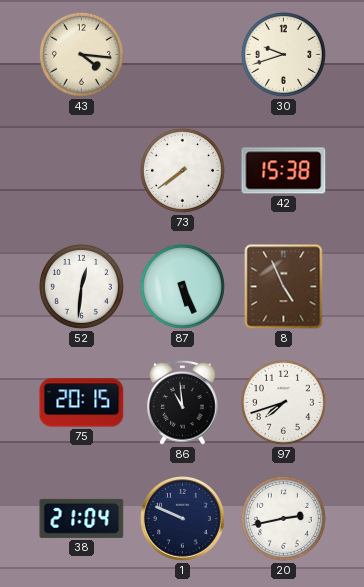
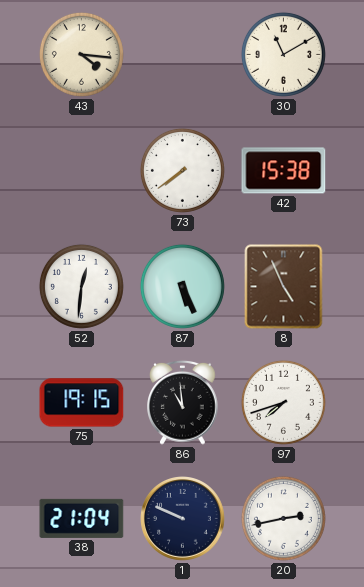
30: 9:42 -> 11:10
75: 20:15 -> 19:15
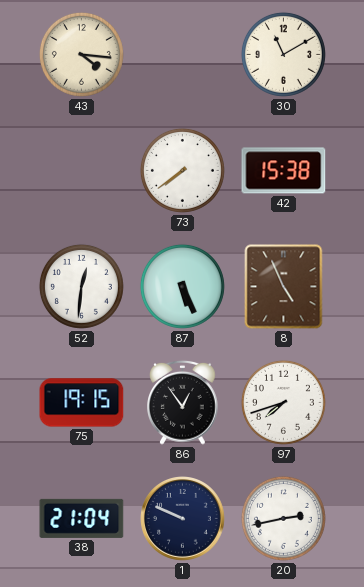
86: 10:59 -> 12:54
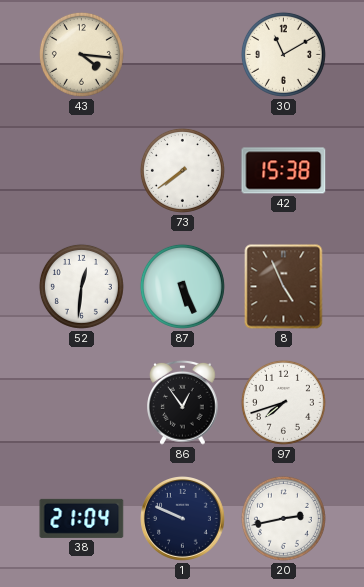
75: 19:15 -> none
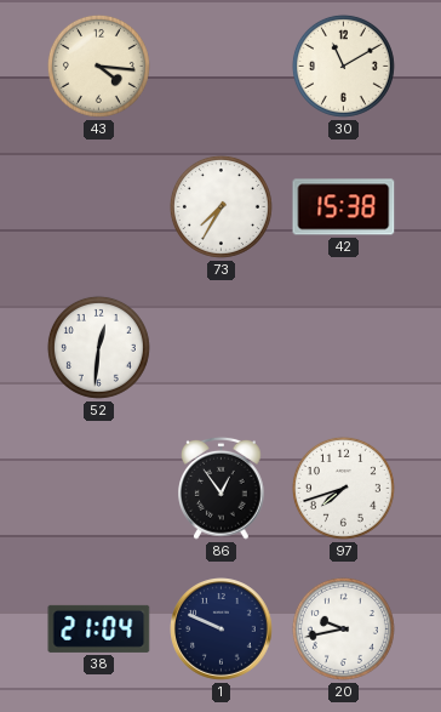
73: 7:39 -> 7:35
87: 5:26 -> none
8: 4:56 -> none
20: 2:43 -> 9:43
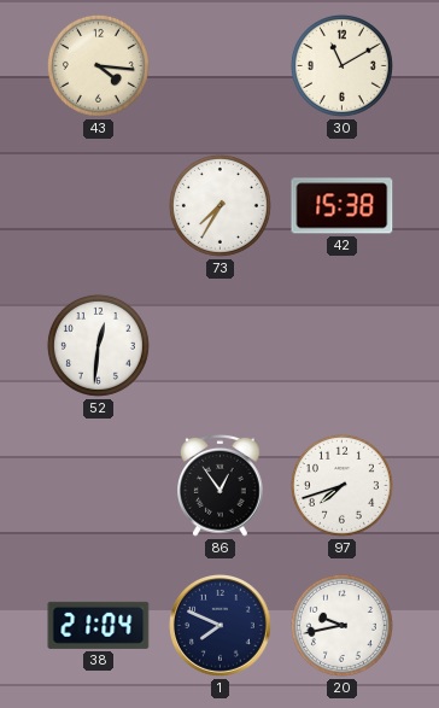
1: 9:49 -> 7:49
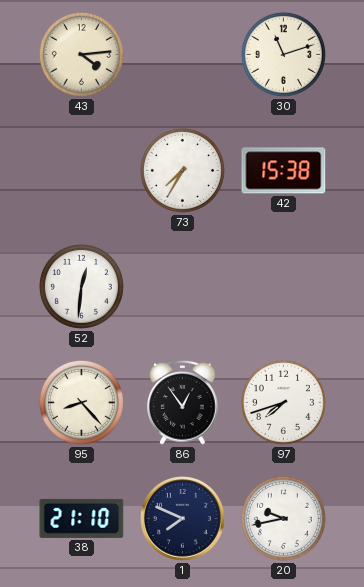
43: 4:16 -> 4:14
30: 11:10 -> 11:12
95: none -> 8:23
38: 21:04 -> 21:10
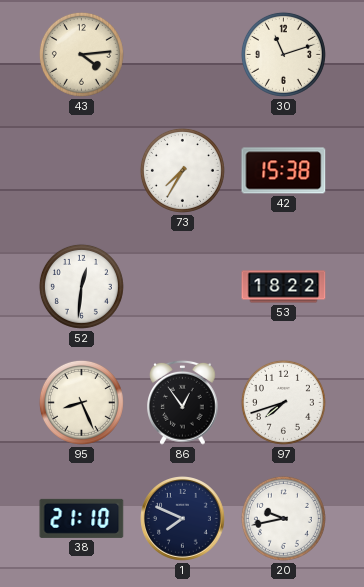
53: none -> 18:22
95: 8:23 -> 8:26
